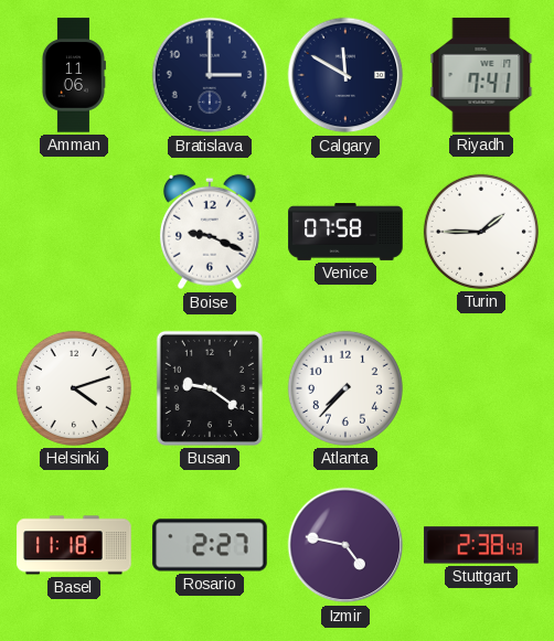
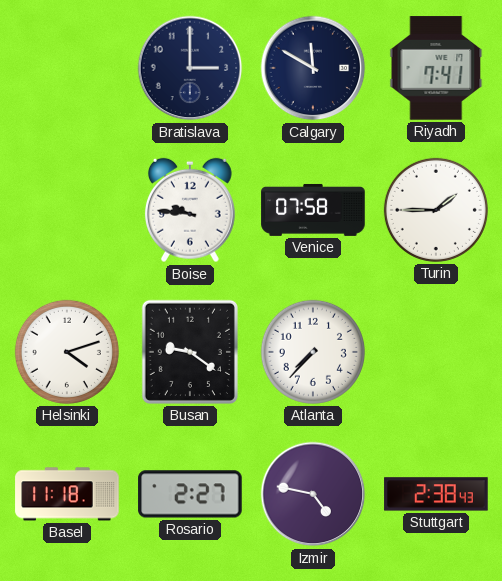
Amman: 11:06 -> none
Boise: 9:19 -> 9:46
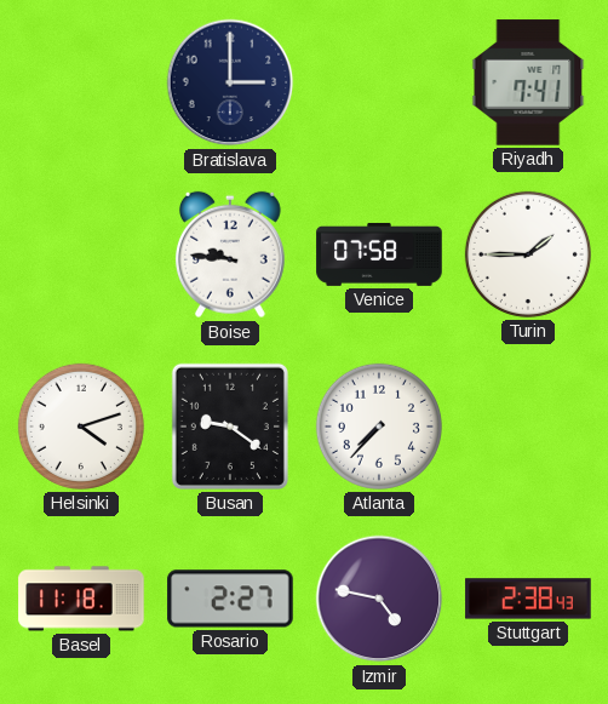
Calgary: 11:50 -> none
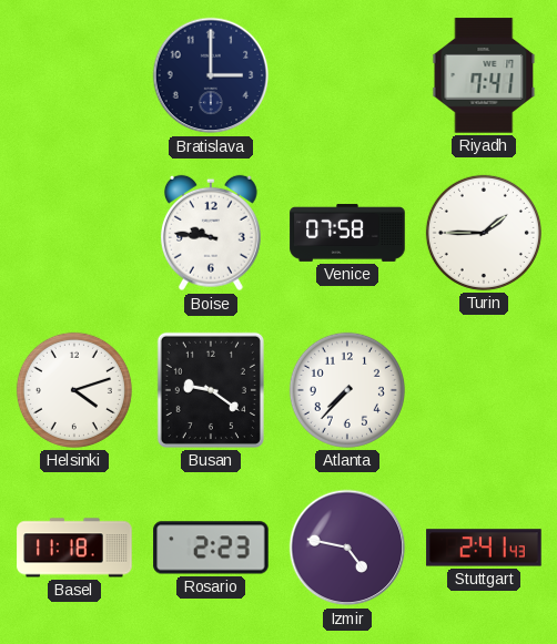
Rosario: 2:27 -> 2:23
Stuttgart: 2:38 -> 2:41
